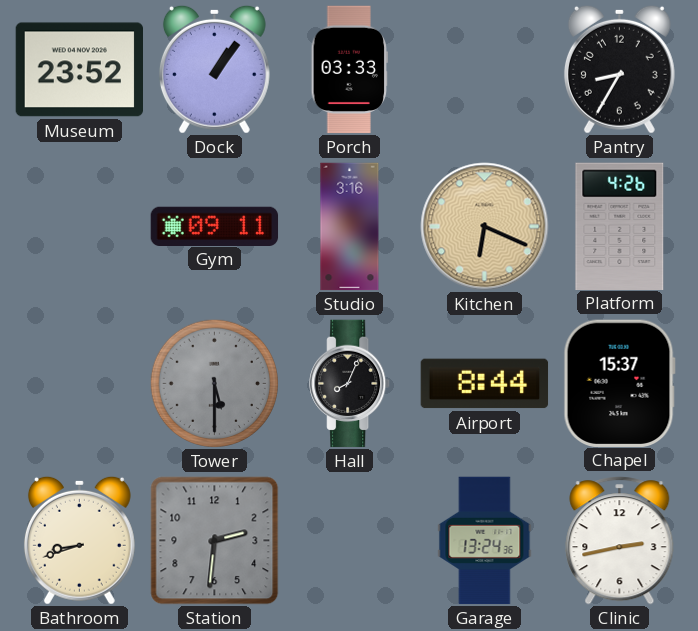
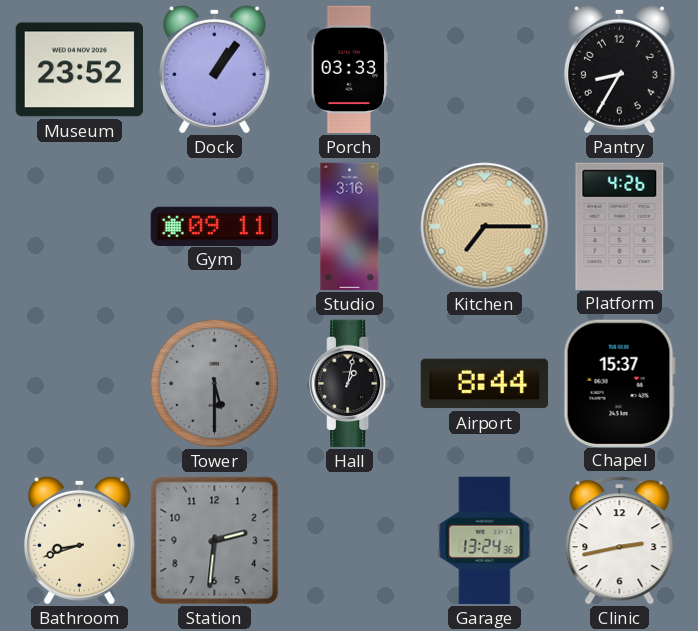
Kitchen: 6:19 -> 7:15
Hall: 8:04 -> 1:02
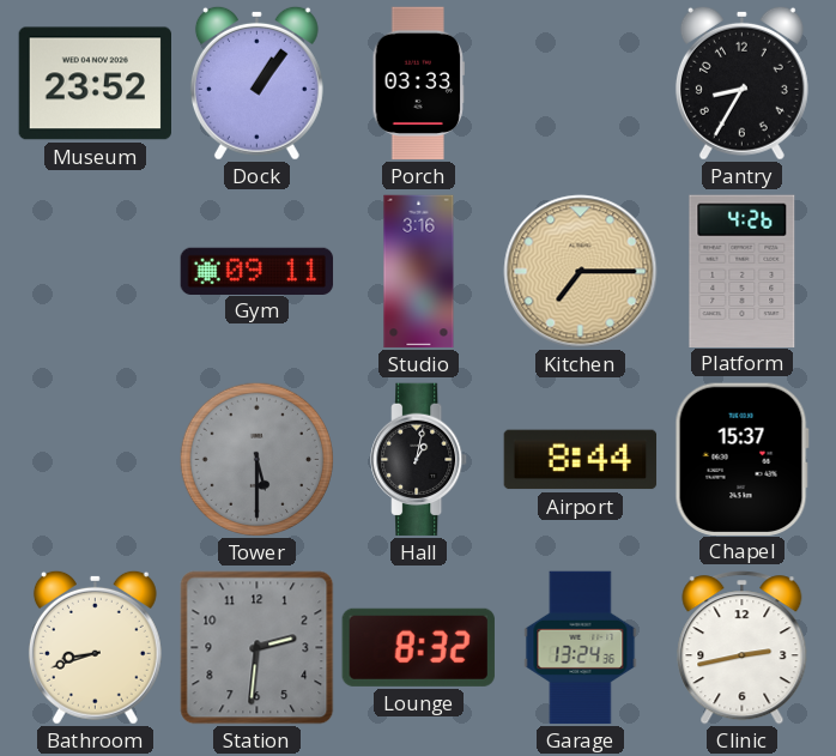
Lounge: none -> 8:32
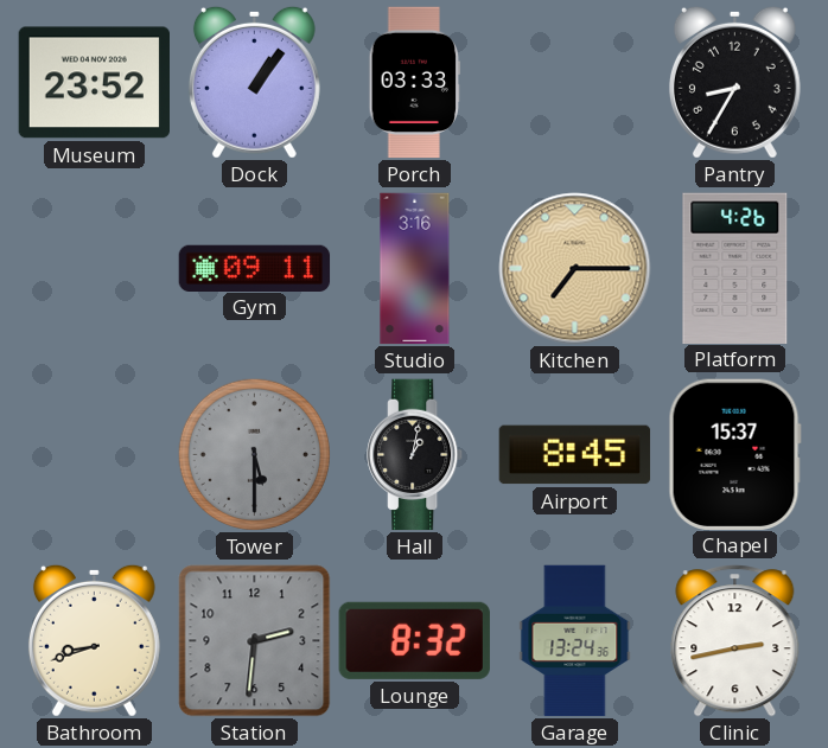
Airport: 8:44 -> 8:45
